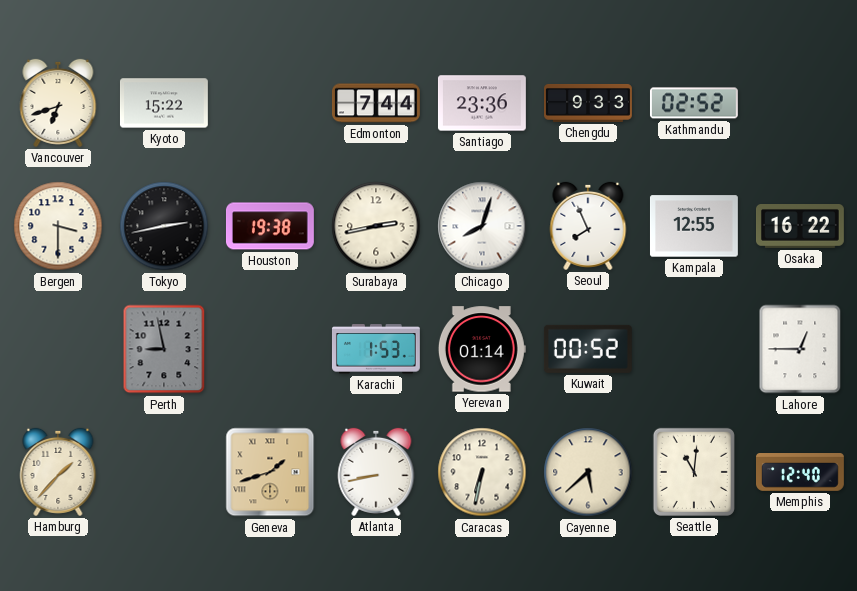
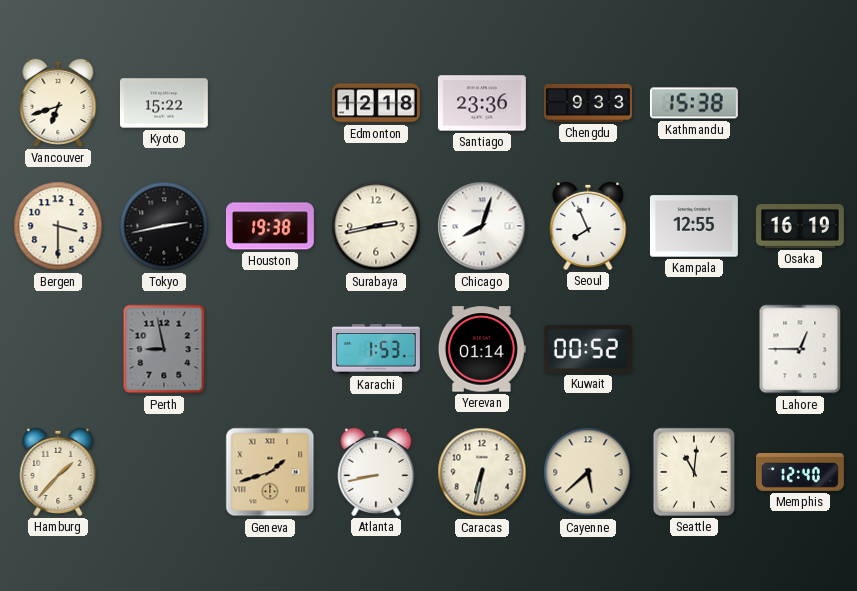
Edmonton: 7:44 -> 12:18
Kathmandu: 02:52 -> 15:38
Osaka: 16:22 -> 16:19
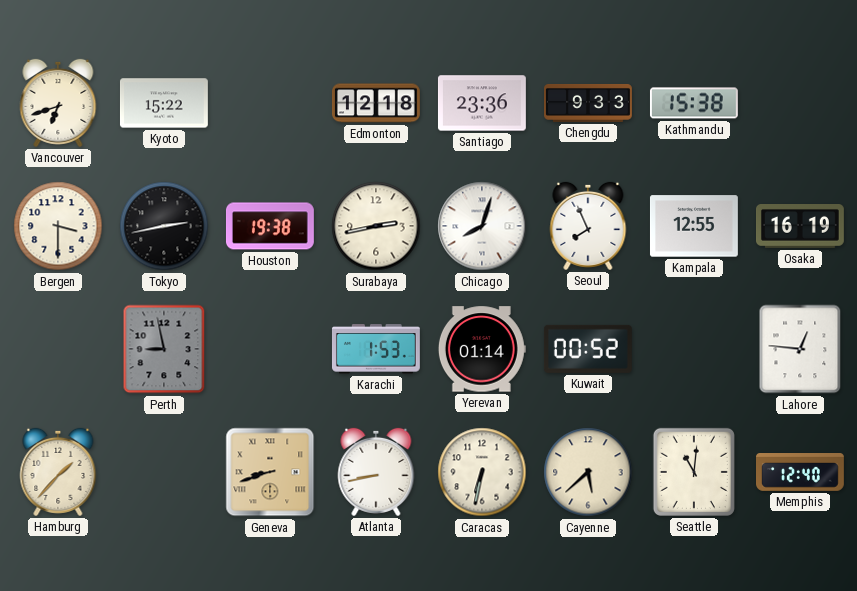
Lahore: 12:45 -> 12:46
Geneva: 1:42 -> 8:42
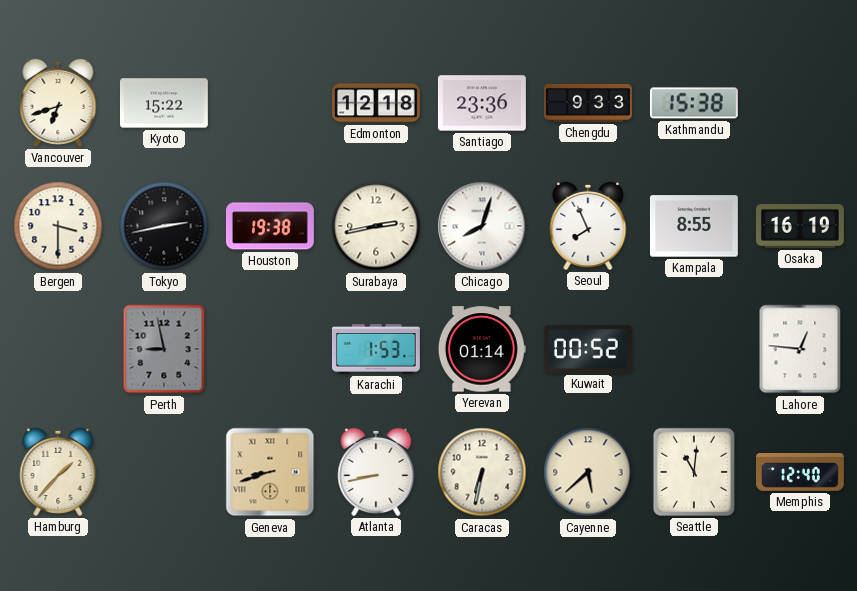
Kampala: 12:55 -> 8:55
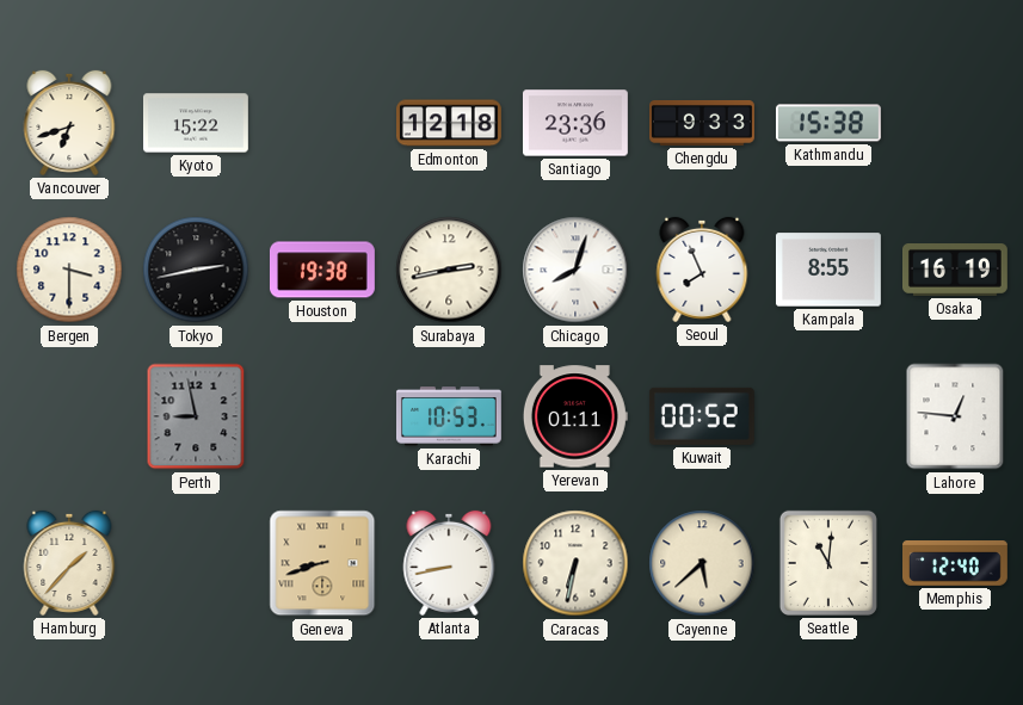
Karachi: 1:53 -> 10:53
Yerevan: 01:14 -> 01:11
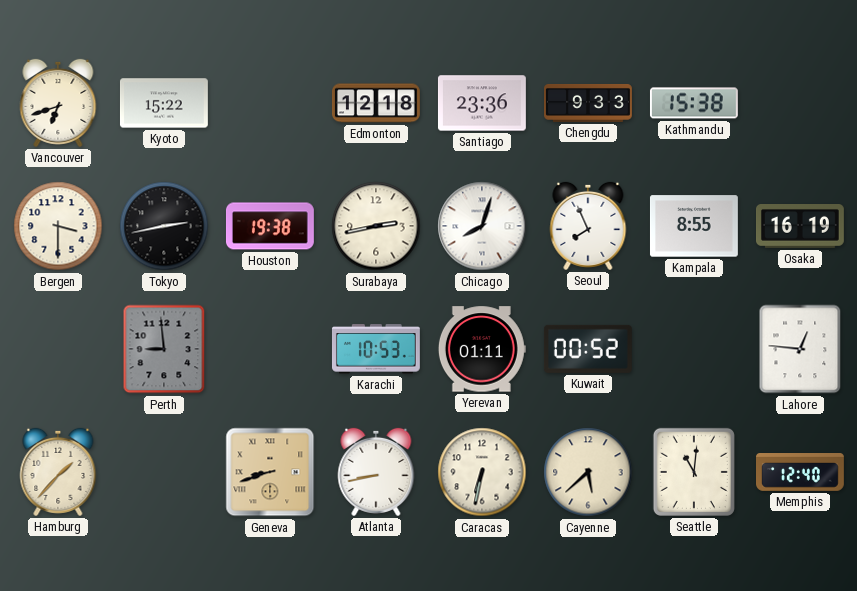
Perth: 8:58 -> 8:59
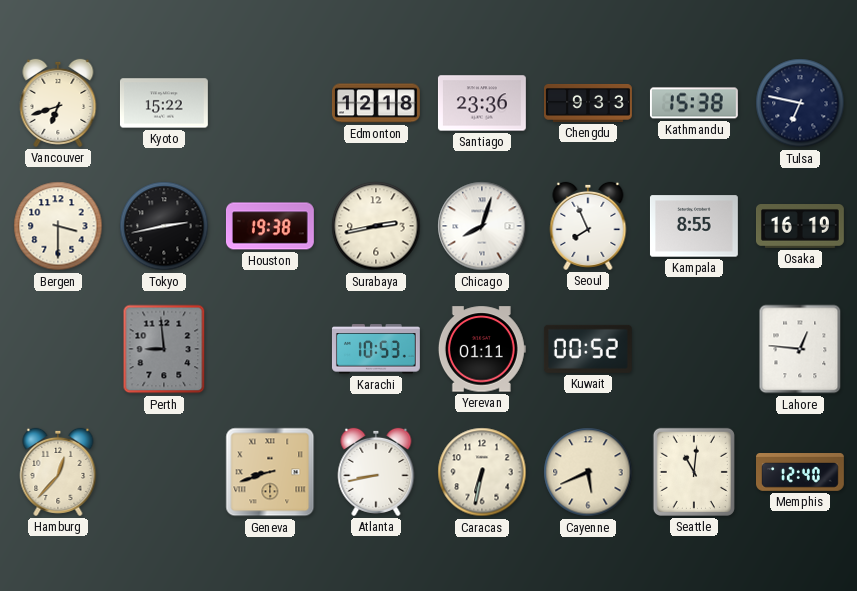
Tulsa: none -> 6:47
Hamburg: 1:37 -> 12:37
Cayenne: 5:38 -> 5:41
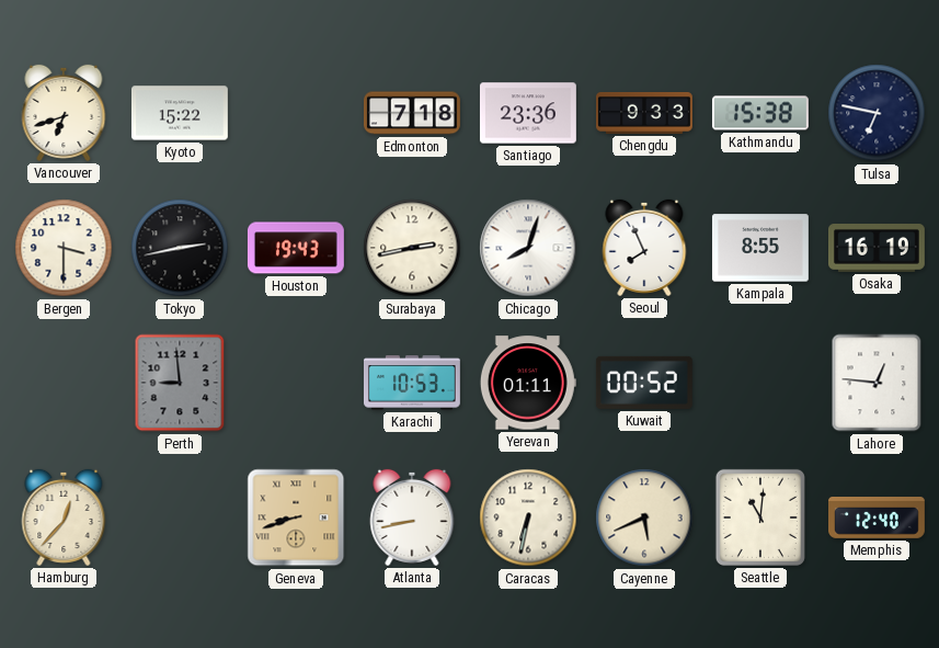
Edmonton: 12:18 -> 7:18
Houston: 19:38 -> 19:43
